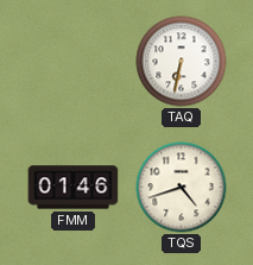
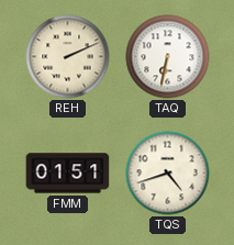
REH: none -> 2:11
FMM: 01:46 -> 01:51
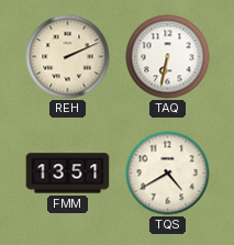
FMM: 01:51 -> 13:51
TQS: 4:42 -> 4:40
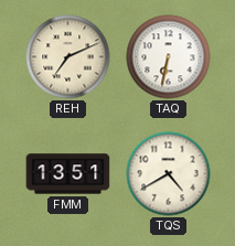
REH: 2:11 -> 7:11
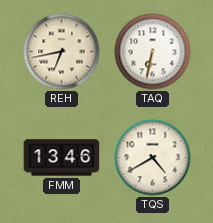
REH: 7:11 -> 6:43
FMM: 13:51 -> 13:46
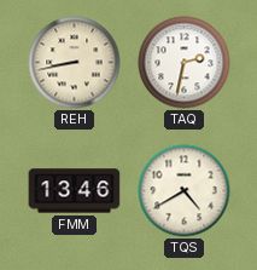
REH: 6:43 -> 8:43
TAQ: 6:32 -> 2:32
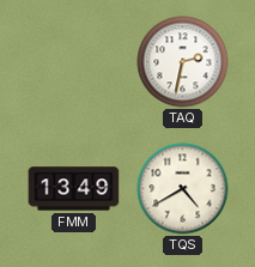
REH: 8:43 -> none
FMM: 13:46 -> 13:49
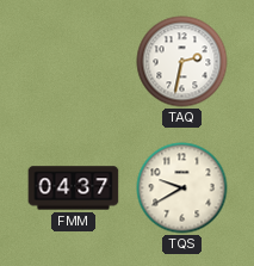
FMM: 13:49 -> 04:37
TQS: 4:40 -> 9:40
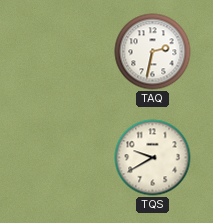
FMM: 04:37 -> none
